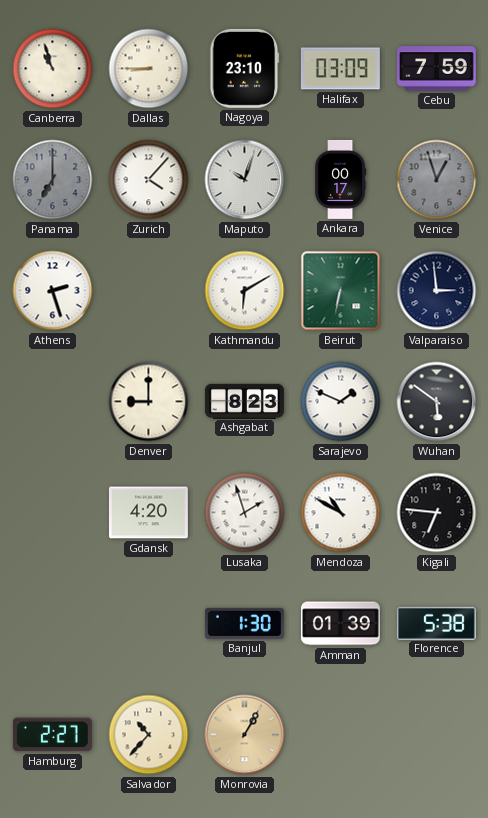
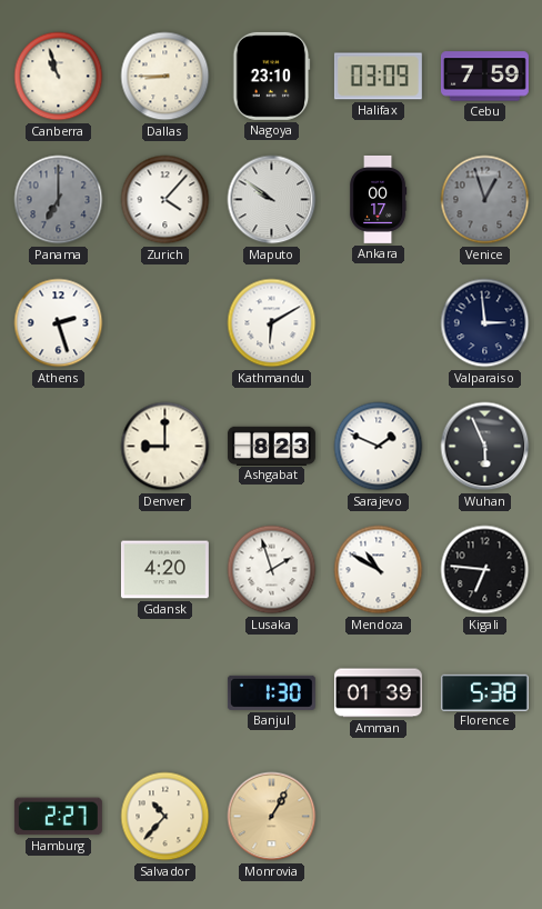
Maputo: 10:03 -> 9:51
Beirut: 6:32 -> none
Wuhan: 5:51 -> 5:56
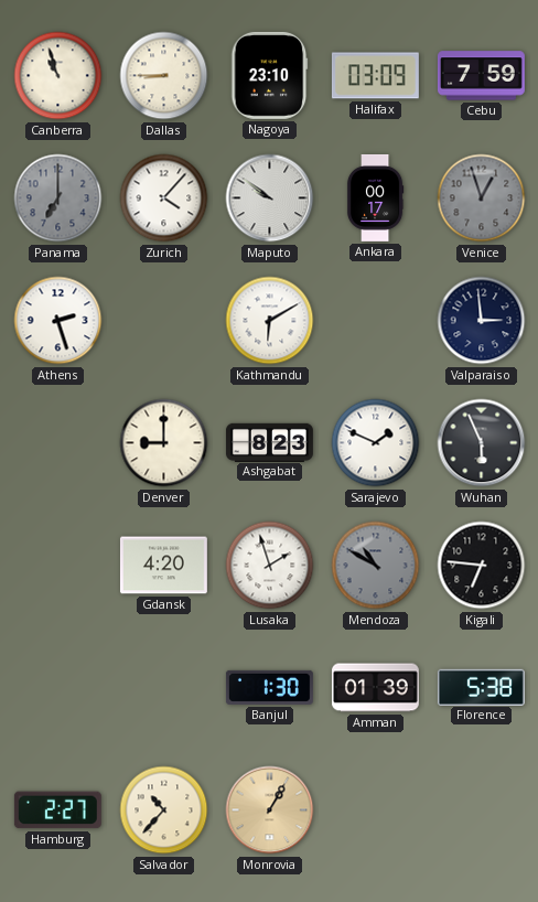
Mendoza dial: white -> grey
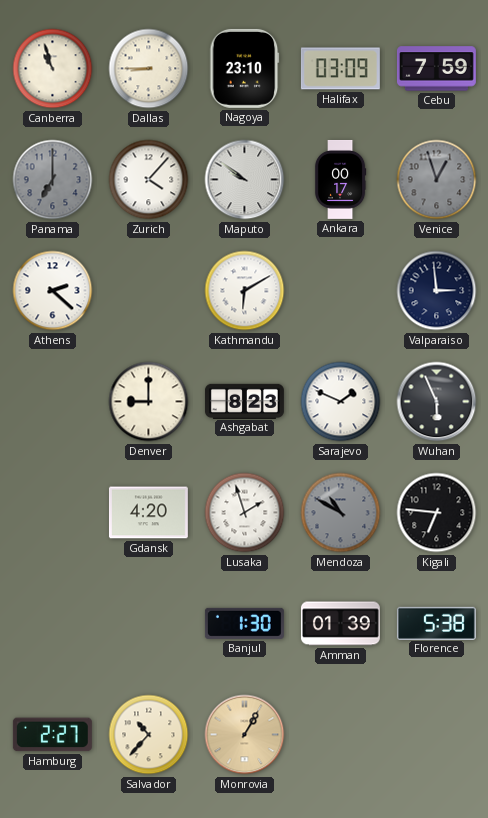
Athens: 2:27 -> 2:22
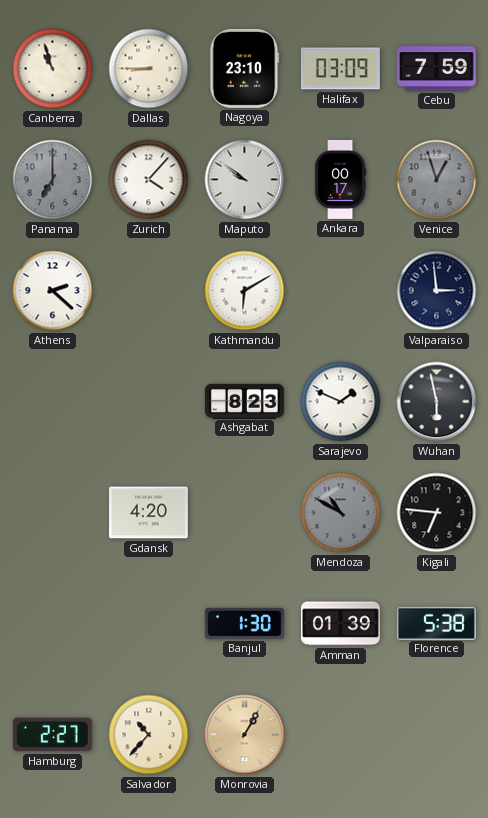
Denver: 9:00 -> none
Wuhan: 5:56 -> 5:58
Lusaka: 1:57 -> none
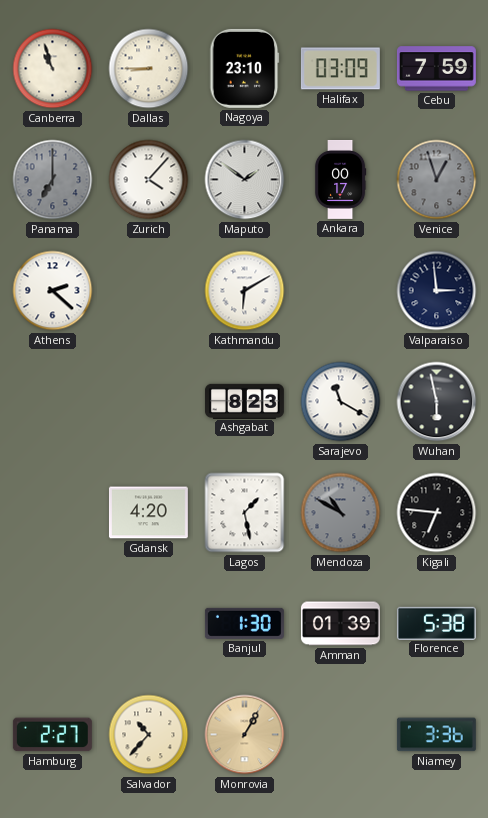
Maputo: 9:51 -> 1:51
Sarajevo: 1:49 -> 11:20
Lagos: none -> 1:28
Niamey: none -> 3:36
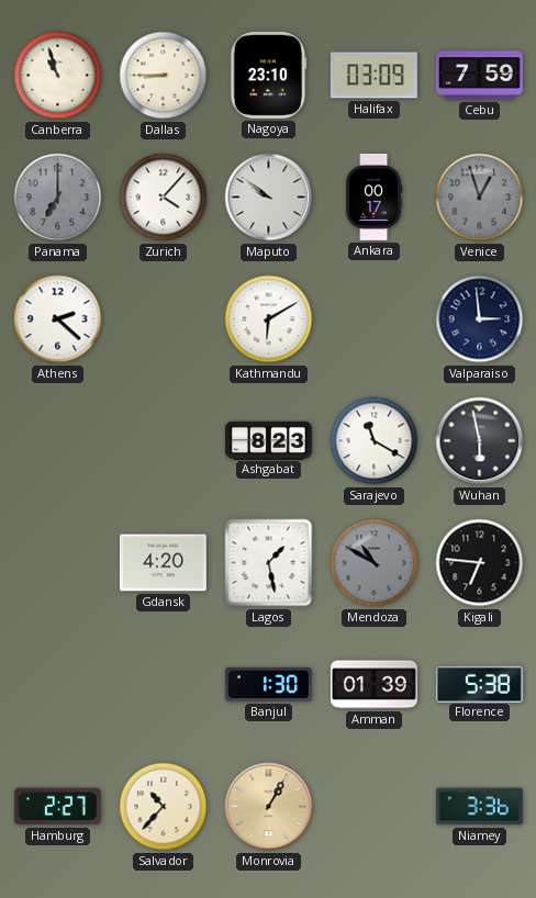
Maputo: 1:51 -> 9:51
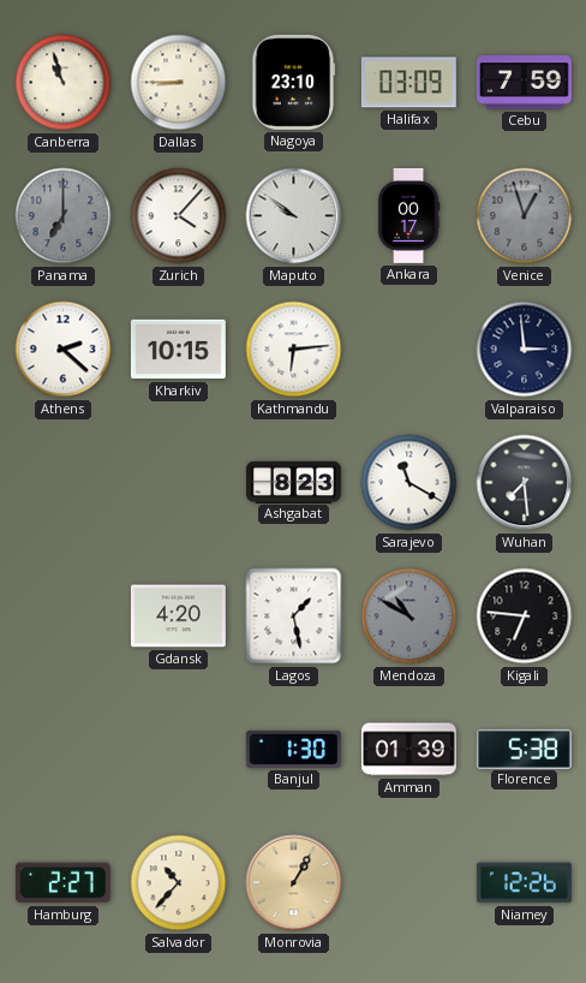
Kharkiv: none -> 10:15
Kathmandu: 6:10 -> 6:14
Wuhan: 5:58 -> 7:29
Niamey: 3:36 -> 12:26
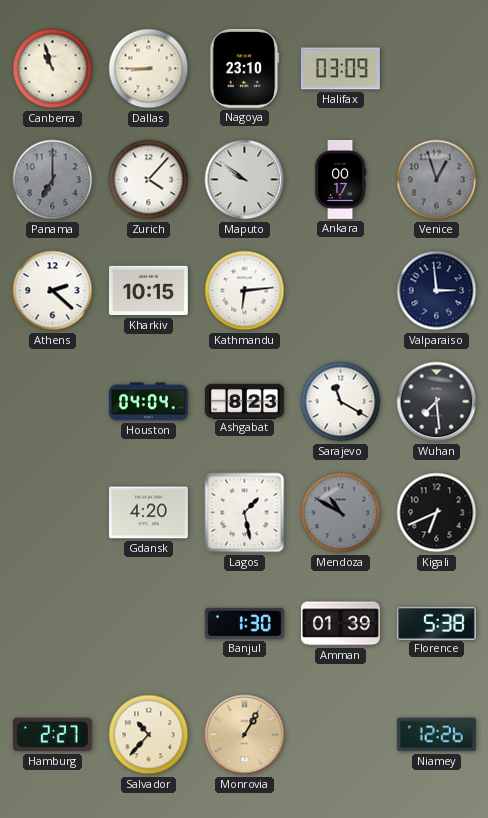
Cebu: 7:59 -> none
Houston: none -> 04:04
Kigali: 6:46 -> 6:41
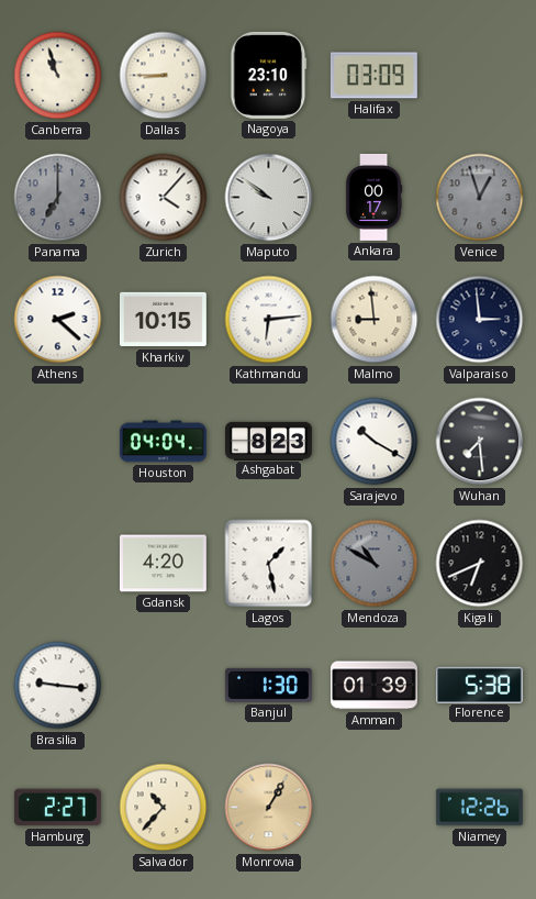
Malmo: none -> 8:59
Sarajevo: 11:20 -> 10:20
Brasilia: none -> 9:16
